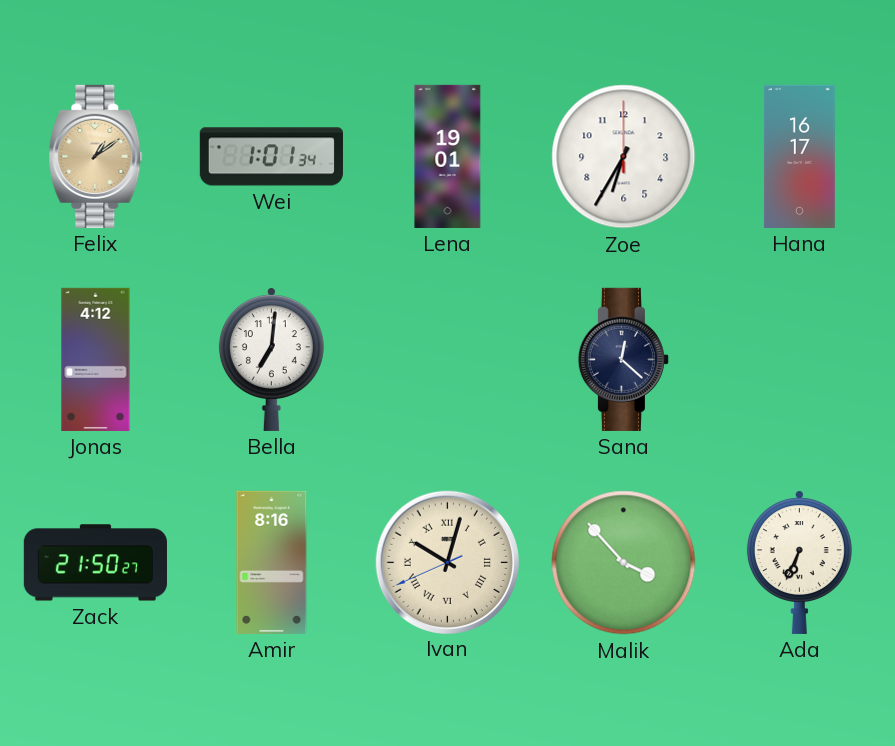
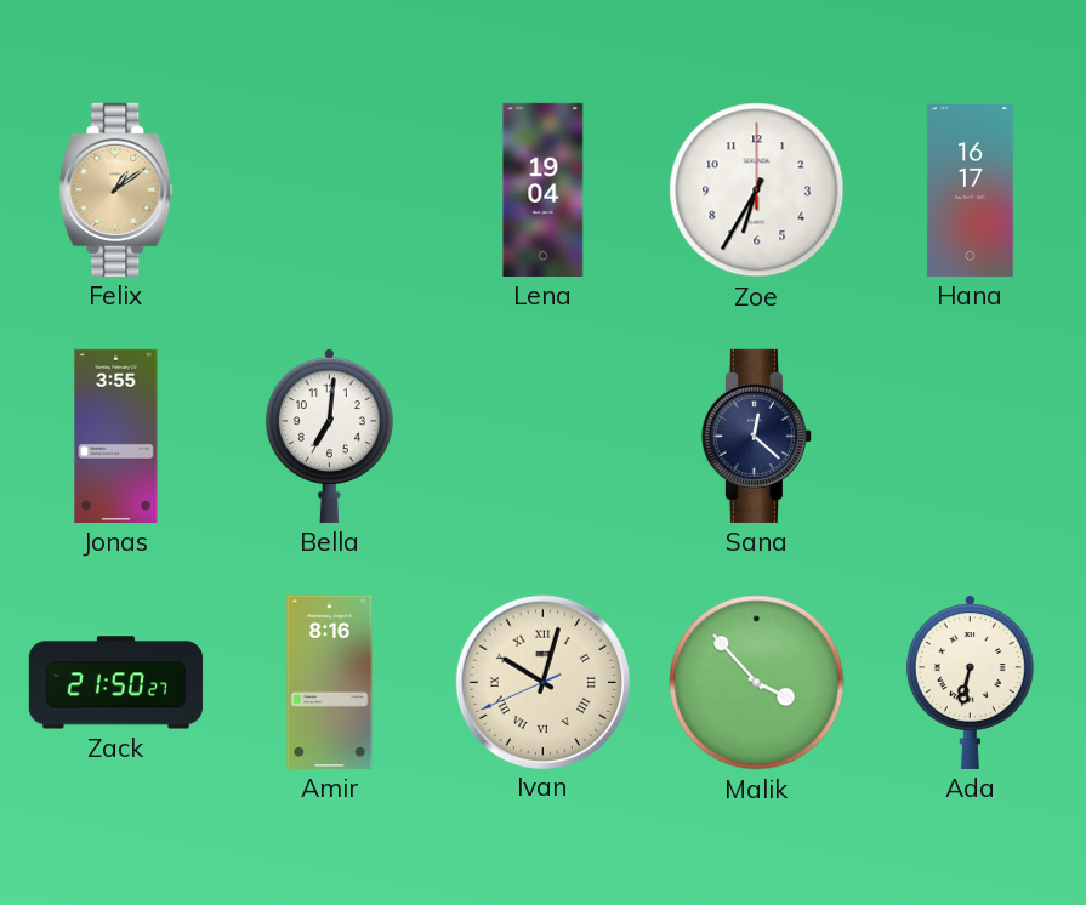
Wei: 1:01 -> none
Lena: 19:01 -> 19:04
Jonas: 4:12 -> 3:55
Ada: 6:34 -> 6:32
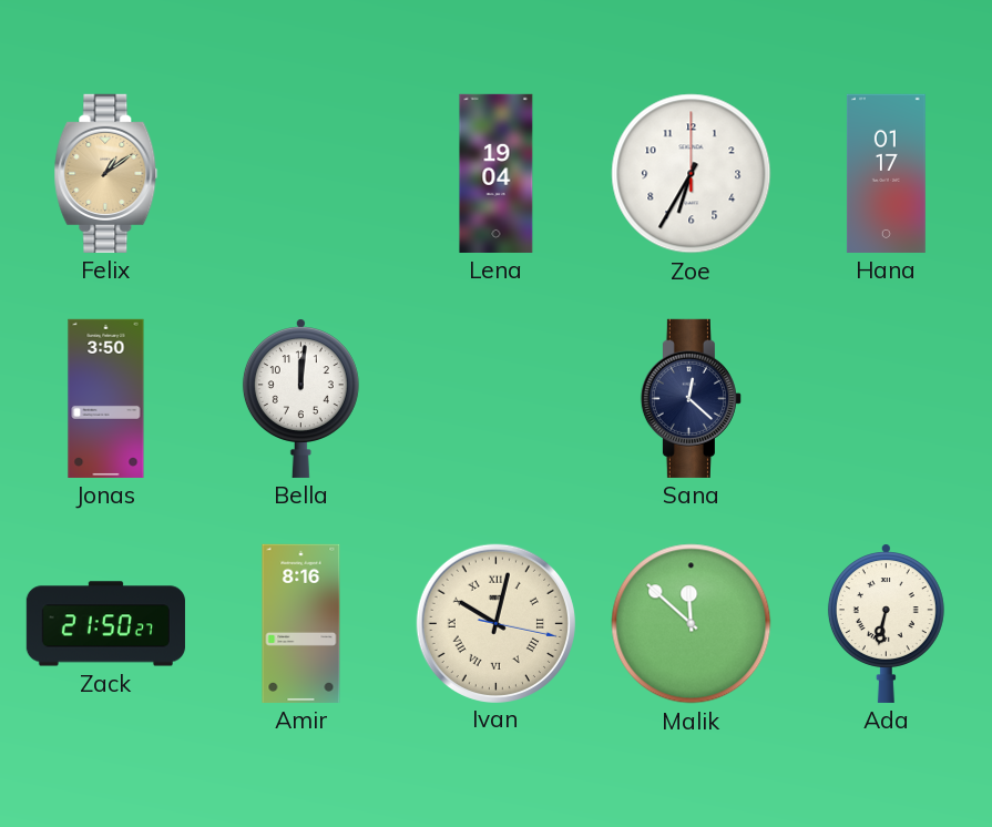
Hana: 16:17 -> 01:17
Jonas: 3:55 -> 3:50
Bella: 7:01 -> 12:01
Ivan: 10:02:41 -> 10:02:17
Malik: 3:53 -> 11:52
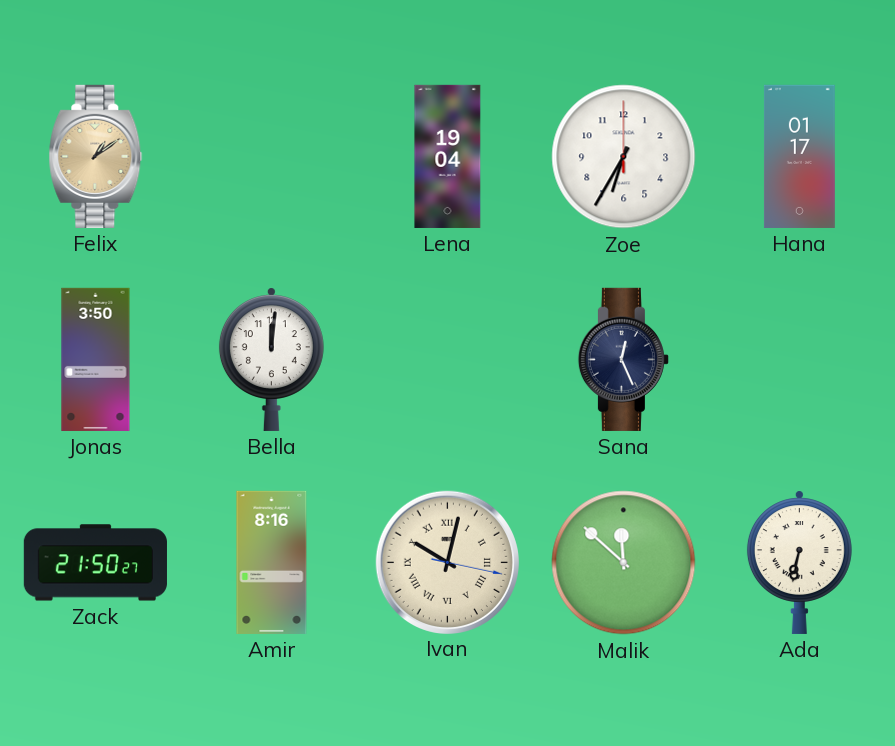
Sana: 12:22 -> 12:26
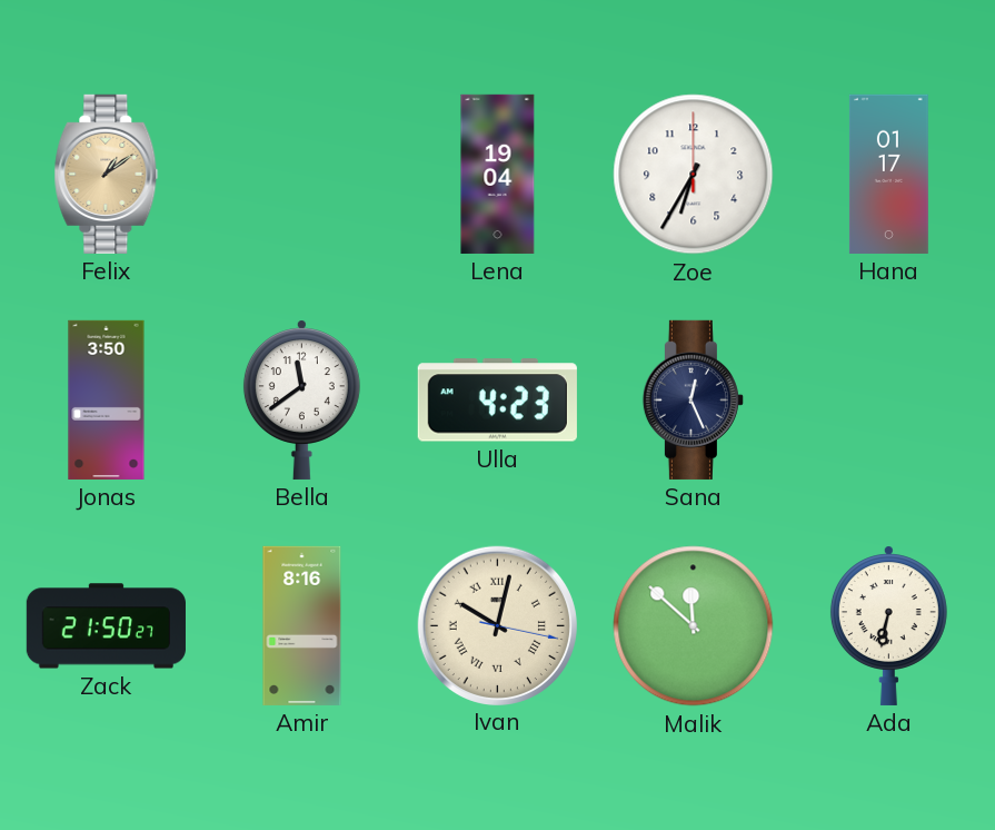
Bella: 12:01 -> 11:39
Ulla: none -> 4:23
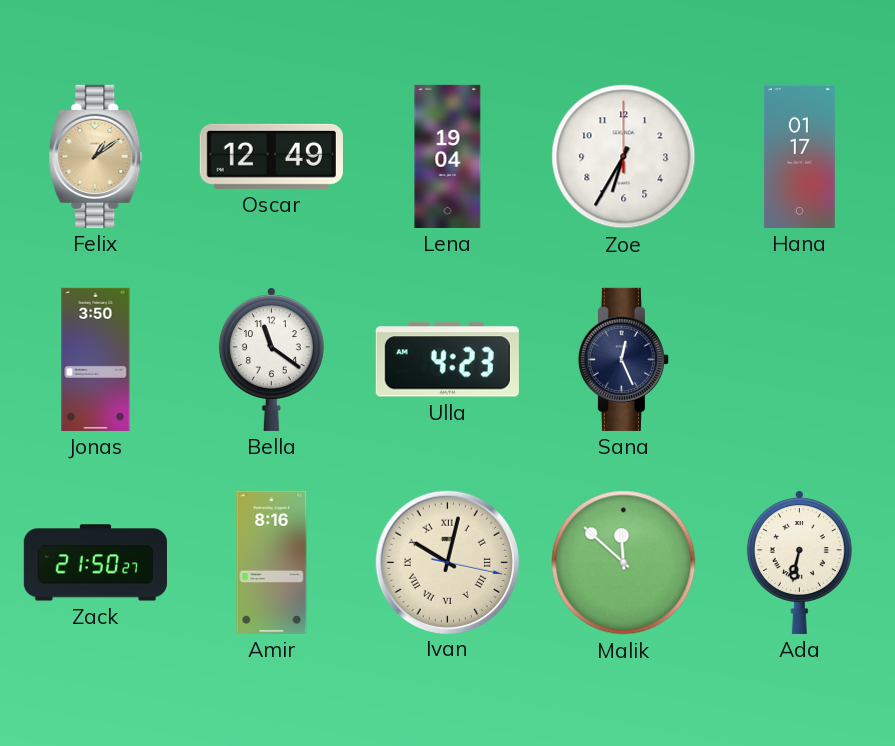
Oscar: none -> 12:49
Bella: 11:39 -> 11:21
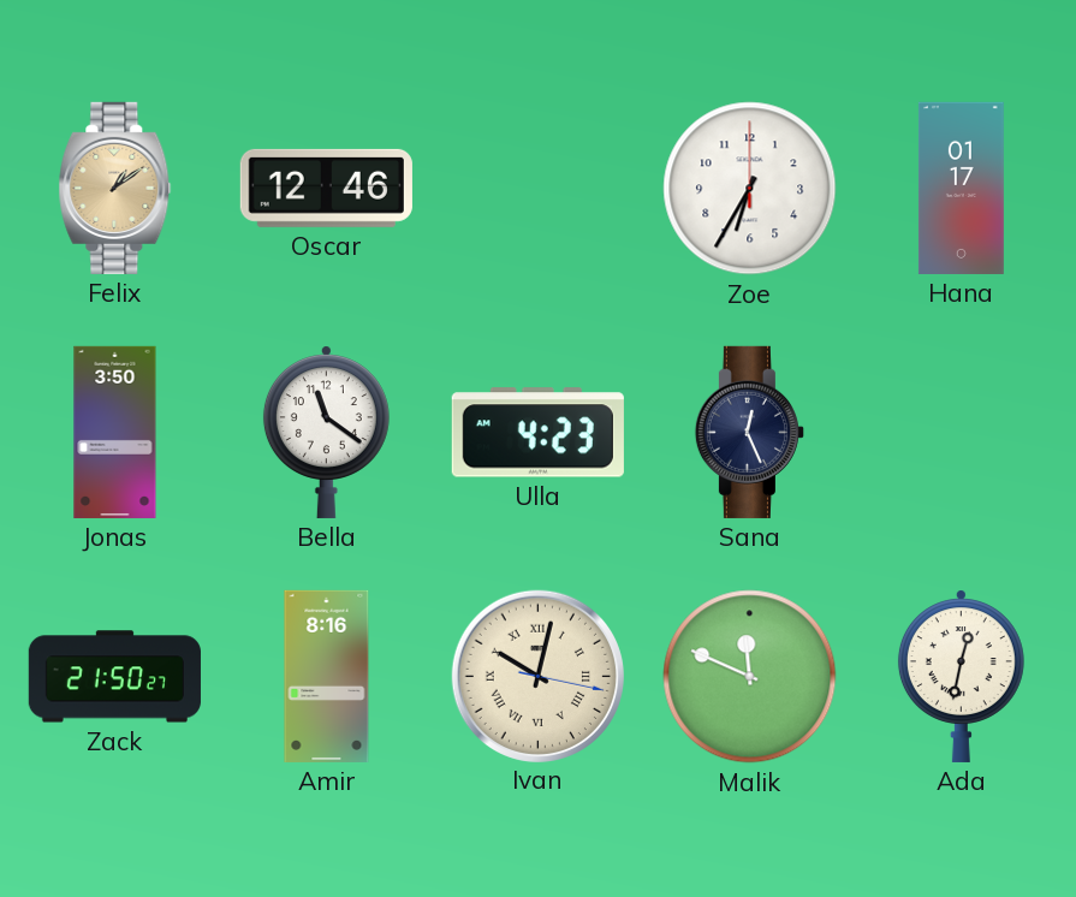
Oscar: 12:49 -> 12:46
Lena: 19:04 -> none
Malik: 11:52 -> 11:49
Ada: 6:32 -> 12:32
